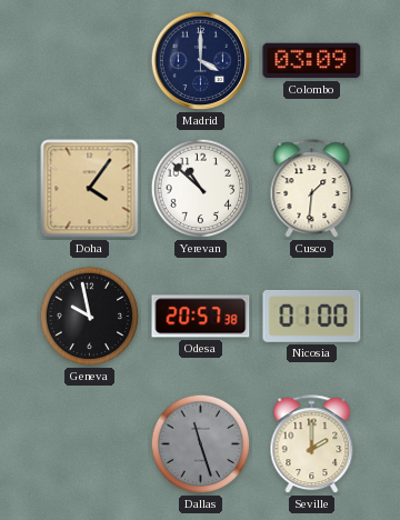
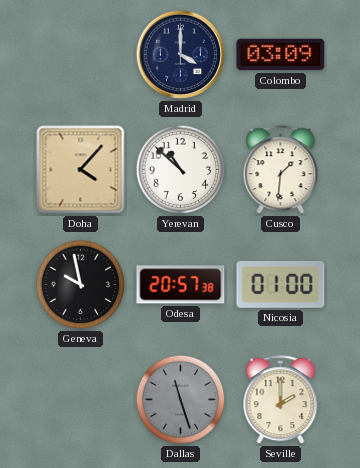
Doha: 4:06 -> 4:07
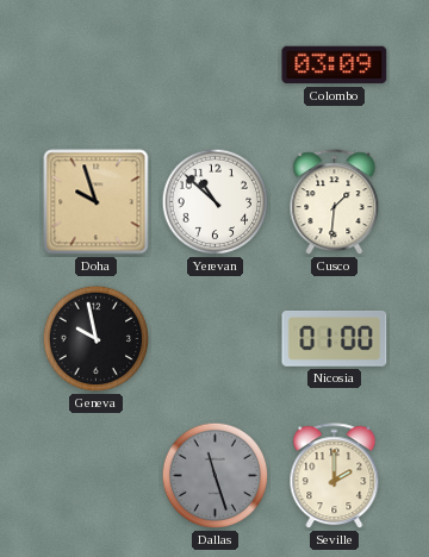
Madrid: 4:00 -> none
Doha: 4:07 -> 9:57
Odesa: 20:57 -> none
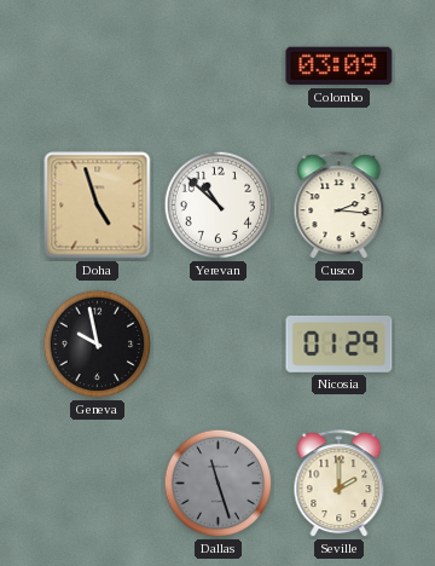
Doha: 9:57 -> 4:57
Cusco: 1:31 -> 2:16
Nicosia: 01:00 -> 01:29
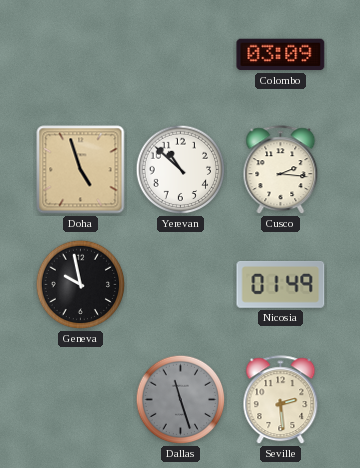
Nicosia: 01:29 -> 01:49
Seville: 2:00 -> 2:29
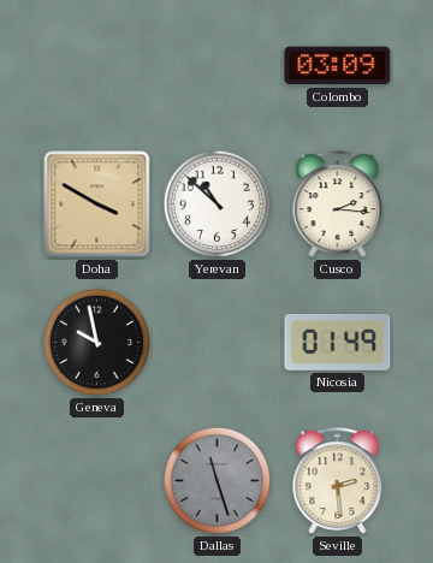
Doha: 4:57 -> 3:50
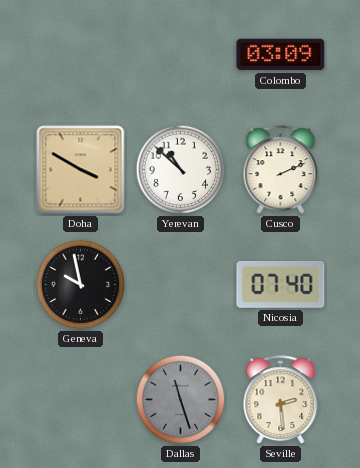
Cusco: 2:16 -> 2:11
Nicosia: 01:49 -> 07:40
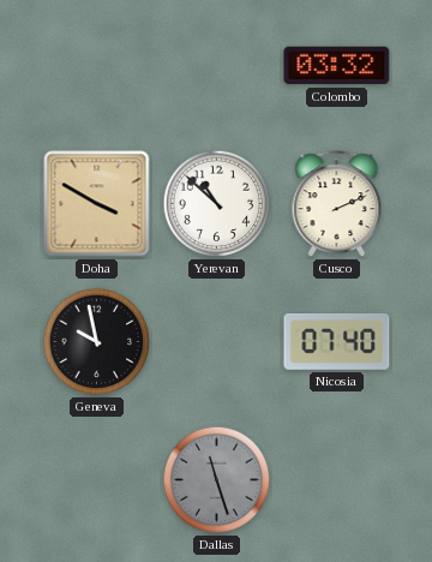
Colombo: 03:09 -> 03:32
Seville: 2:29 -> none
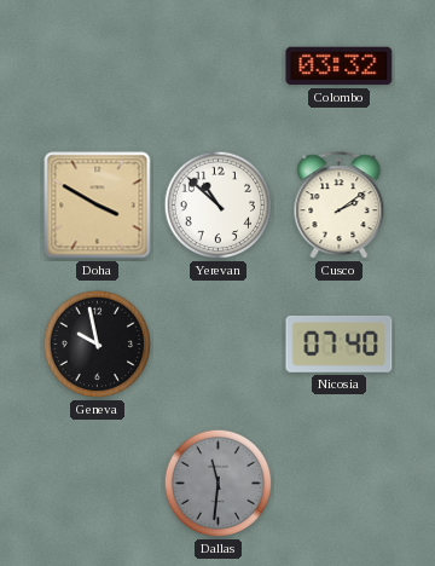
Cusco: 2:11 -> 2:09
Dallas: 11:27 -> 11:31
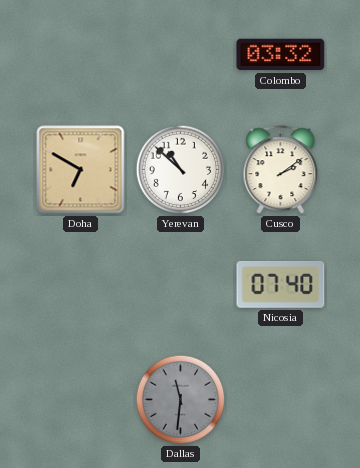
Doha: 3:50 -> 6:50
Geneva: 9:58 -> none
